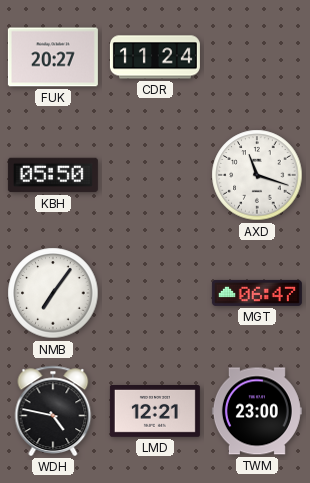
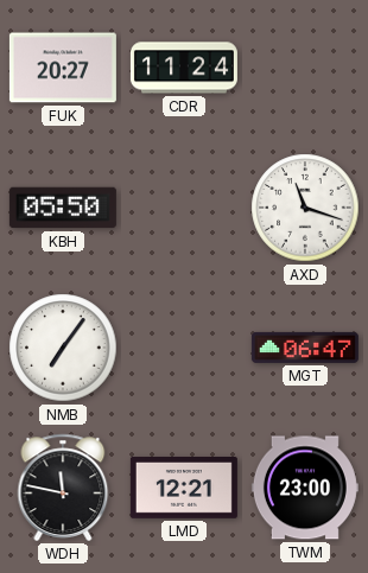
WDH: 4:47 -> 11:47
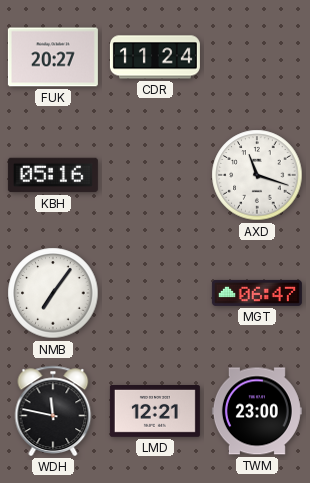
KBH: 05:50 -> 05:16
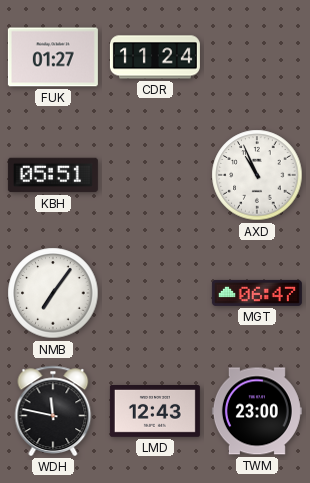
FUK: 20:27 -> 01:27
KBH: 05:16 -> 05:51
AXD: 11:18 -> 10:56
LMD: 12:21 -> 12:43
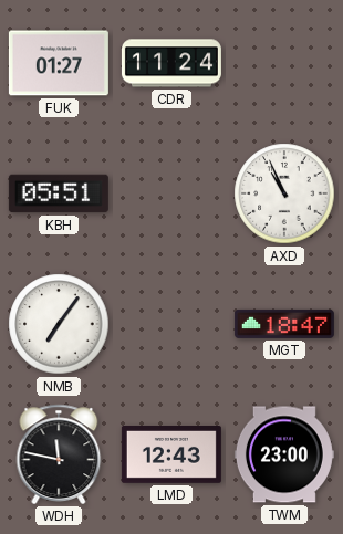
MGT: 06:47 -> 18:47
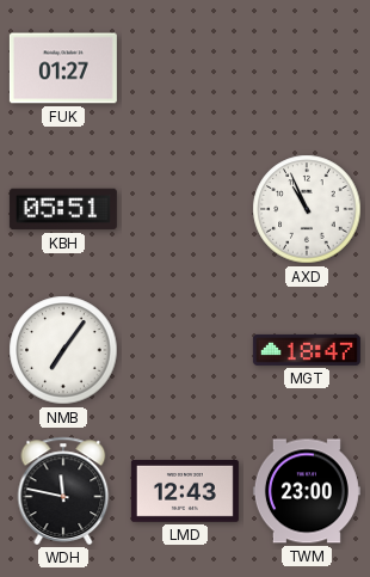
CDR: 11:24 -> none
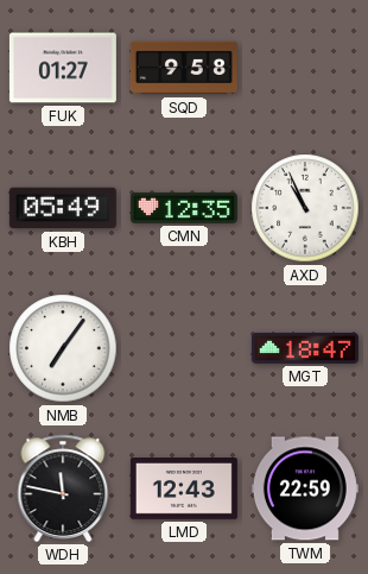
SQD: none -> 9:58
KBH: 05:51 -> 05:49
CMN: none -> 12:35
TWM: 23:00 -> 22:59
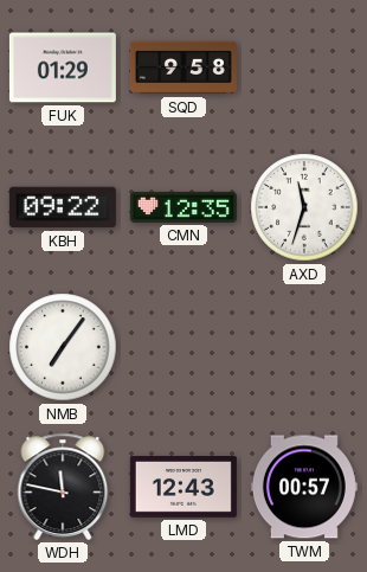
FUK: 01:27 -> 01:29
KBH: 05:49 -> 09:22
AXD: 10:56 -> 11:33
MGT: 18:47 -> none
TWM: 22:59 -> 00:57
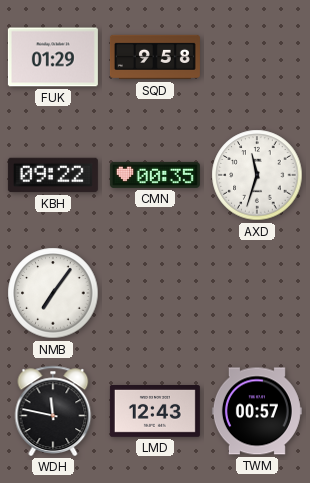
CMN: 12:35 -> 00:35
